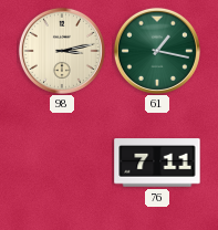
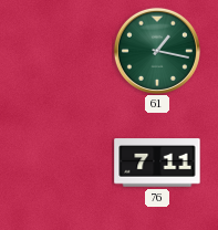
98: 3:13 -> none
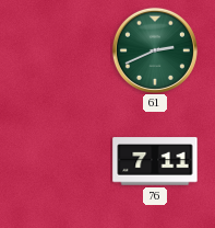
61: 1:17 -> 2:41
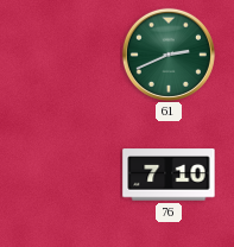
76: 7:11 -> 7:10
